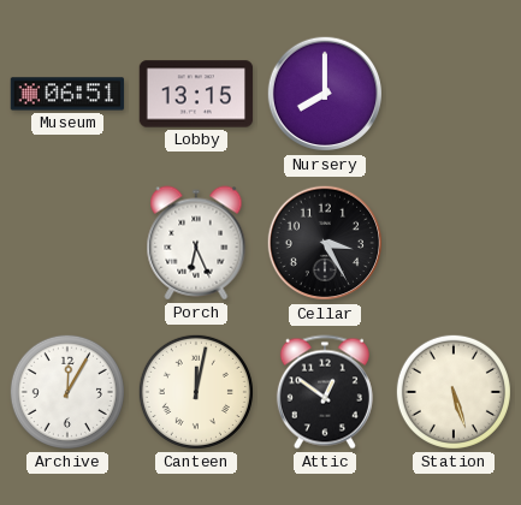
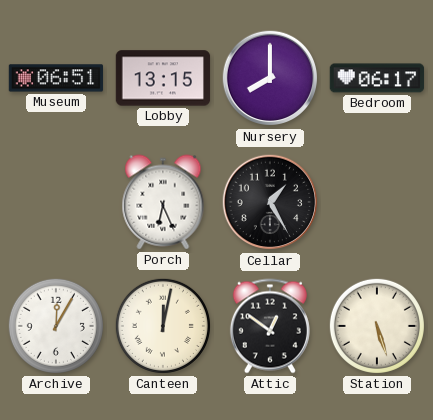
Bedroom: none -> 06:17
Cellar: 3:25 -> 1:25
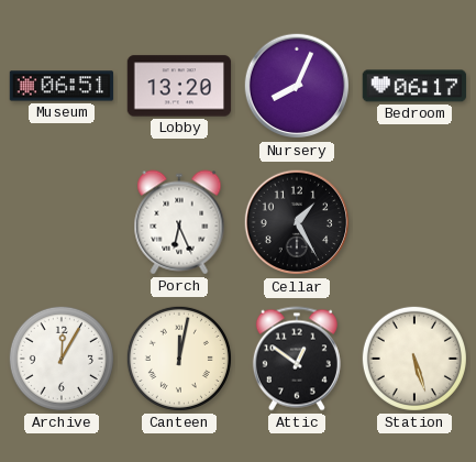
Lobby: 13:15 -> 13:20
Nursery: 8:00 -> 8:04
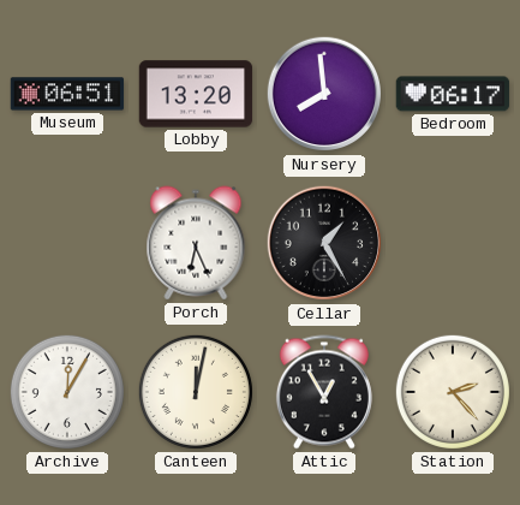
Nursery: 8:04 -> 7:59
Attic: 12:51 -> 12:55
Station: 5:27 -> 2:23
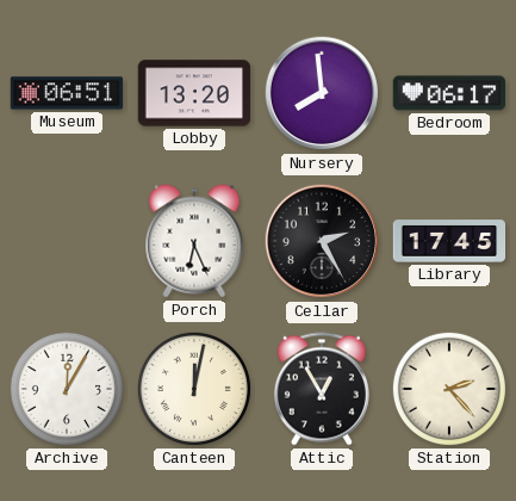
Cellar: 1:25 -> 2:25
Library: none -> 17:45
